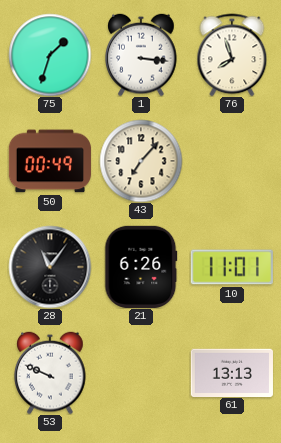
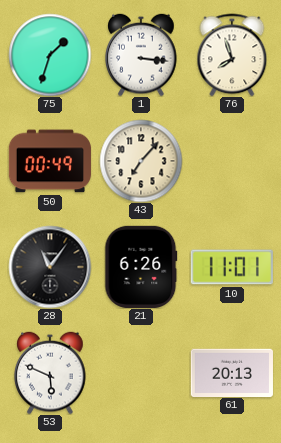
53: 9:49 -> 5:49
61: 13:13 -> 20:13
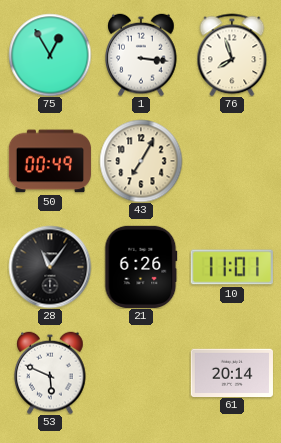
75: 1:33 -> 12:55
43: 7:07 -> 7:05
61: 20:13 -> 20:14
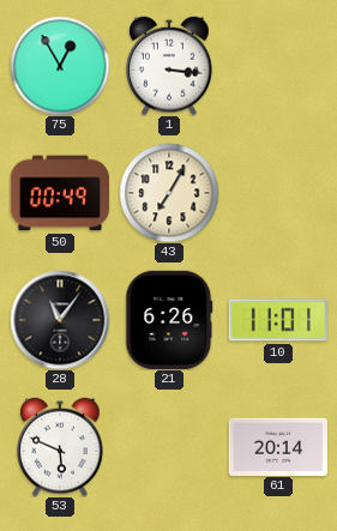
76: 7:57 -> none
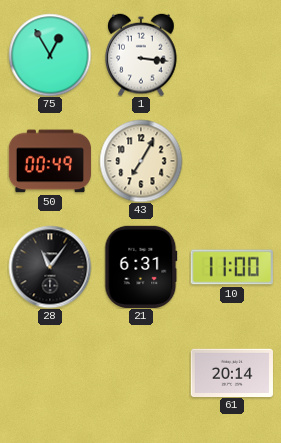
21: 6:26 -> 6:31
10: 11:01 -> 11:00
53: 5:49 -> none
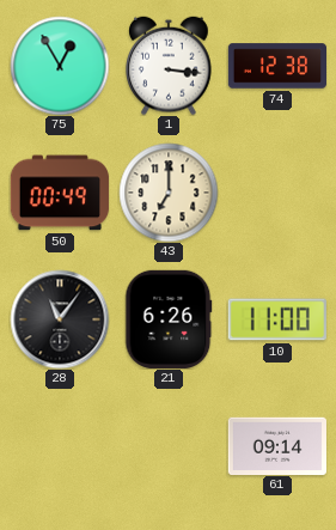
74: none -> 12:38
43: 7:05 -> 7:00
21: 6:31 -> 6:26
61: 20:14 -> 09:14
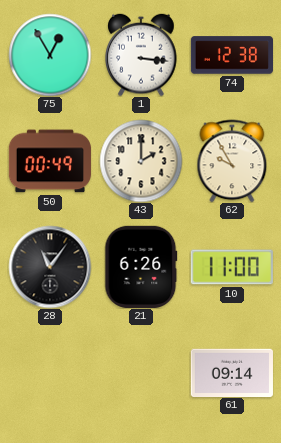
43: 7:00 -> 2:00
62: none -> 9:55
